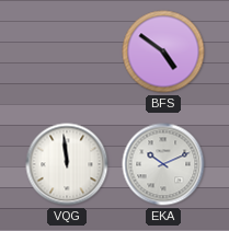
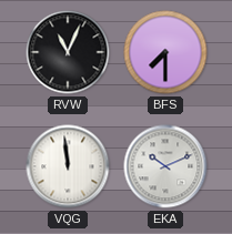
RVW: none -> 11:04
BFS: 4:51 -> 7:30
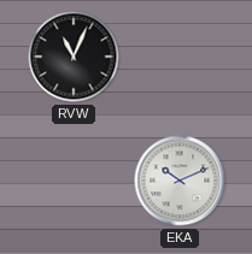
BFS: 7:30 -> none
VQG: 11:59 -> none
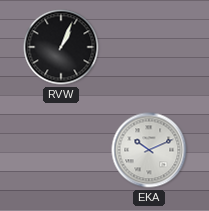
RVW: 11:04 -> 1:04
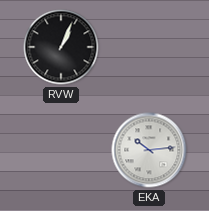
EKA: 10:11 -> 10:14
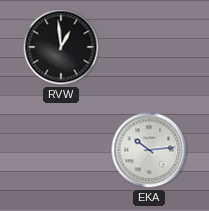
RVW: 1:04 -> 12:59
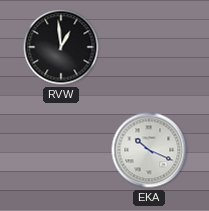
EKA: 10:14 -> 10:19
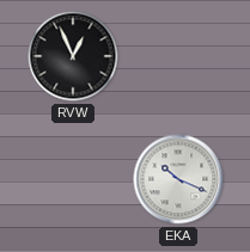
RVW: 12:59 -> 12:56
